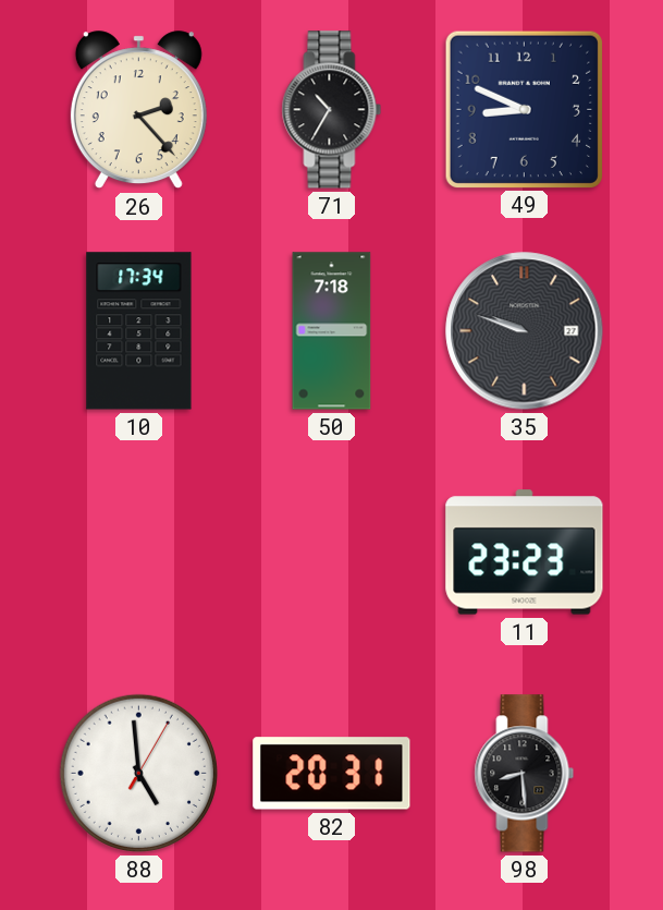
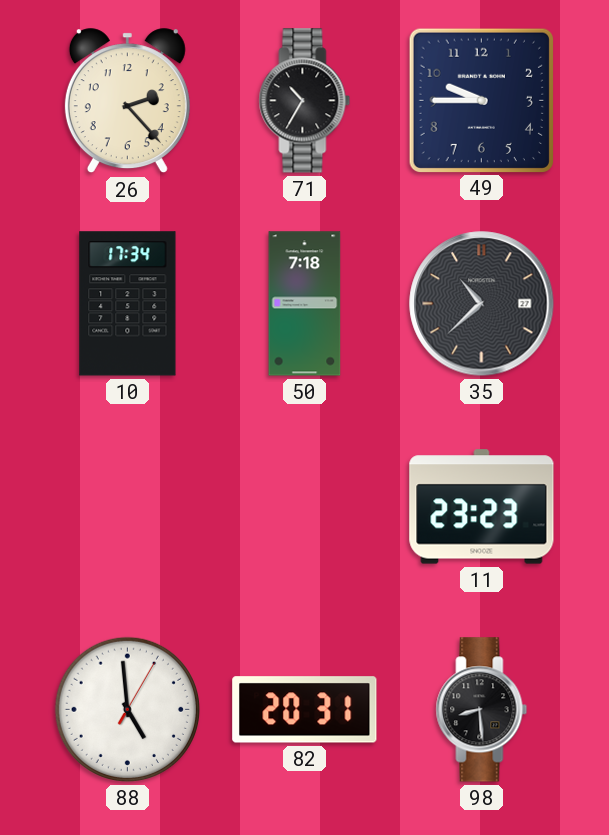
49: 8:49 -> 9:45
35: 9:48 -> 10:38
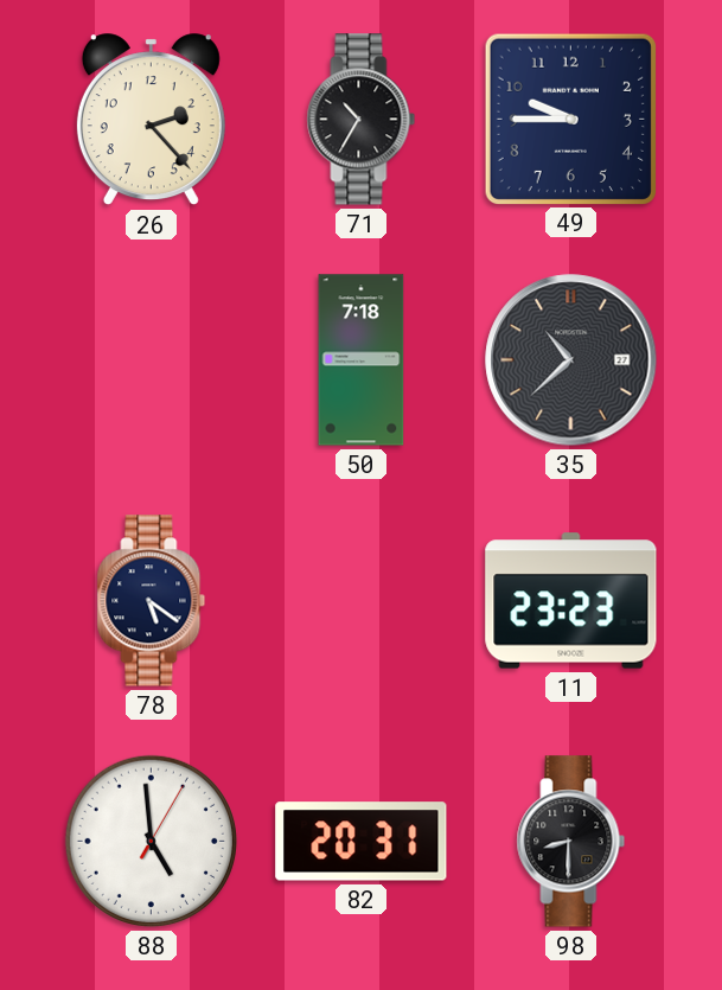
10: 17:34 -> none
78: none -> 5:21
98: 8:29 -> 8:30
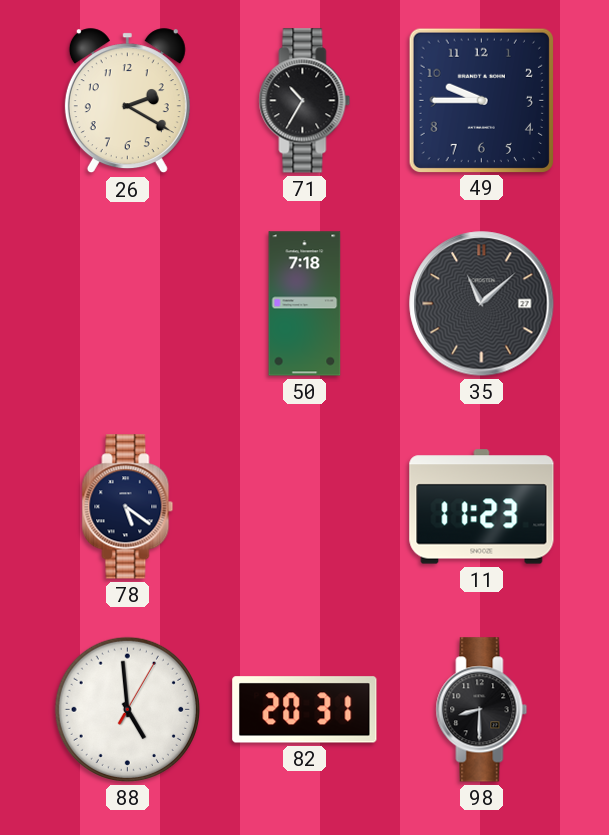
26: 2:23 -> 2:20
35: 10:38 -> 11:08
11: 23:23 -> 11:23
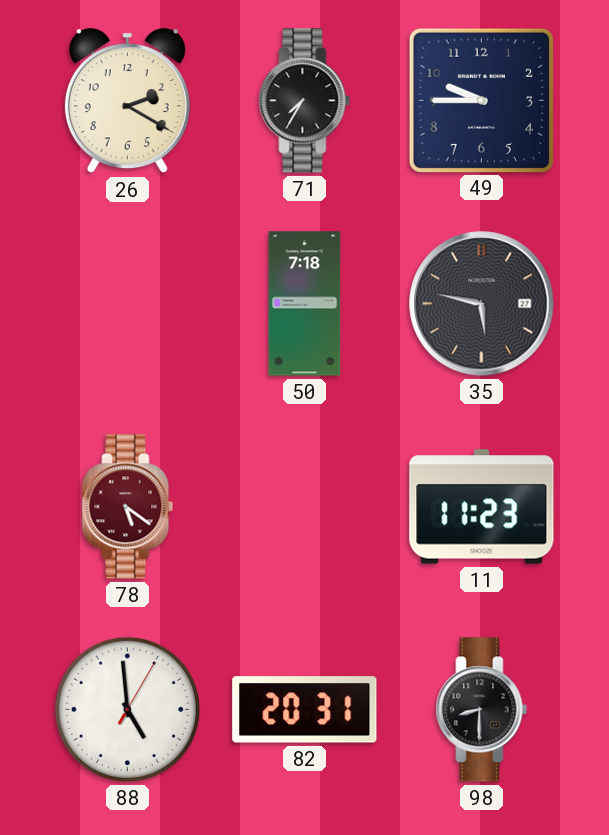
71: 10:35 -> 7:35
35: 11:08 -> 5:47
78 dial: navy -> burgundy
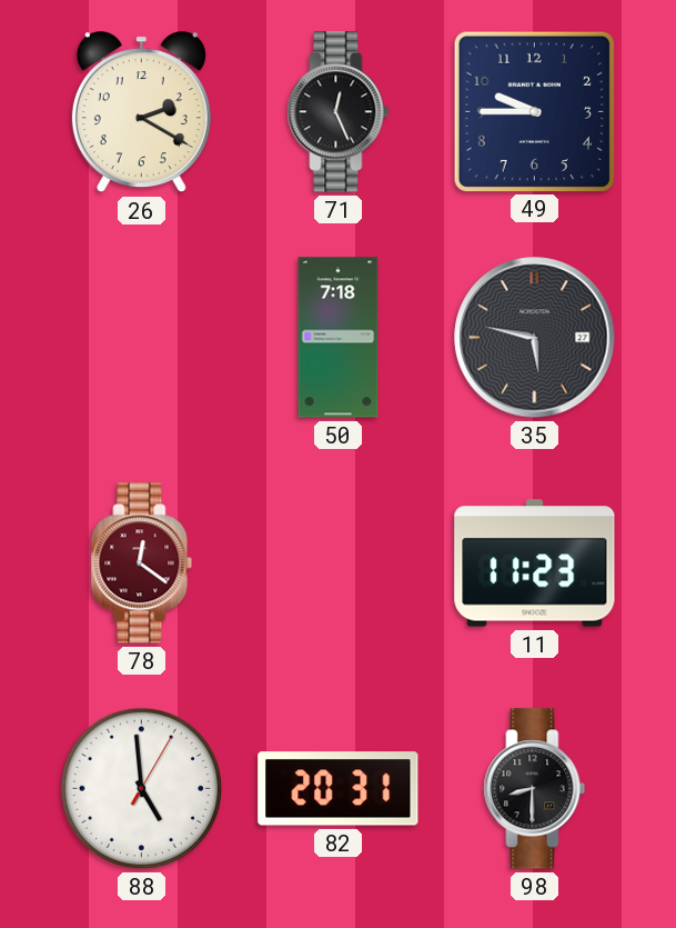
71: 7:35 -> 12:26
78: 5:21 -> 12:21
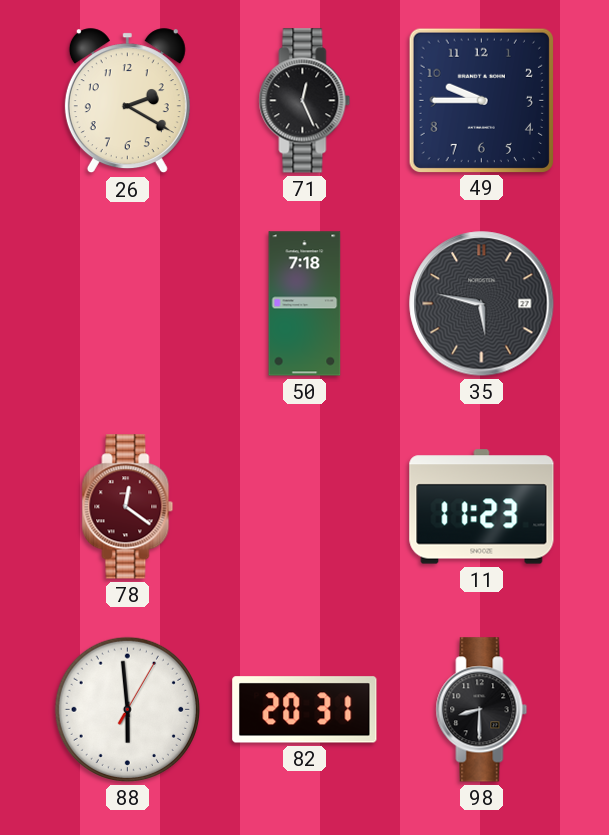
88: 4:59 -> 5:59
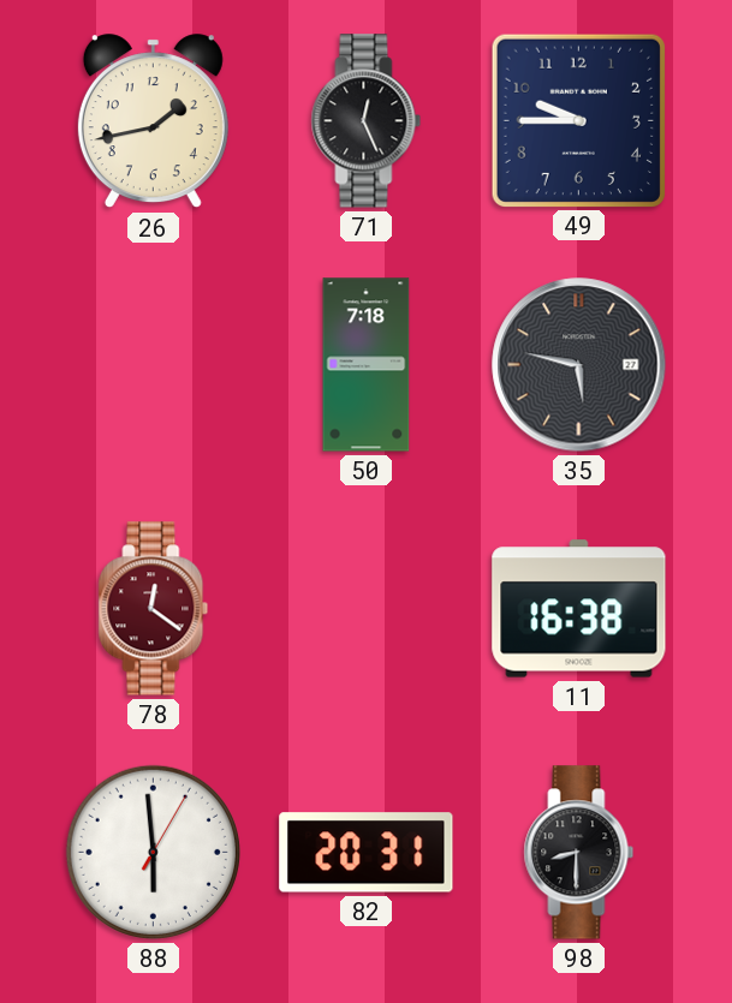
26: 2:20 -> 1:43
11: 11:23 -> 16:38
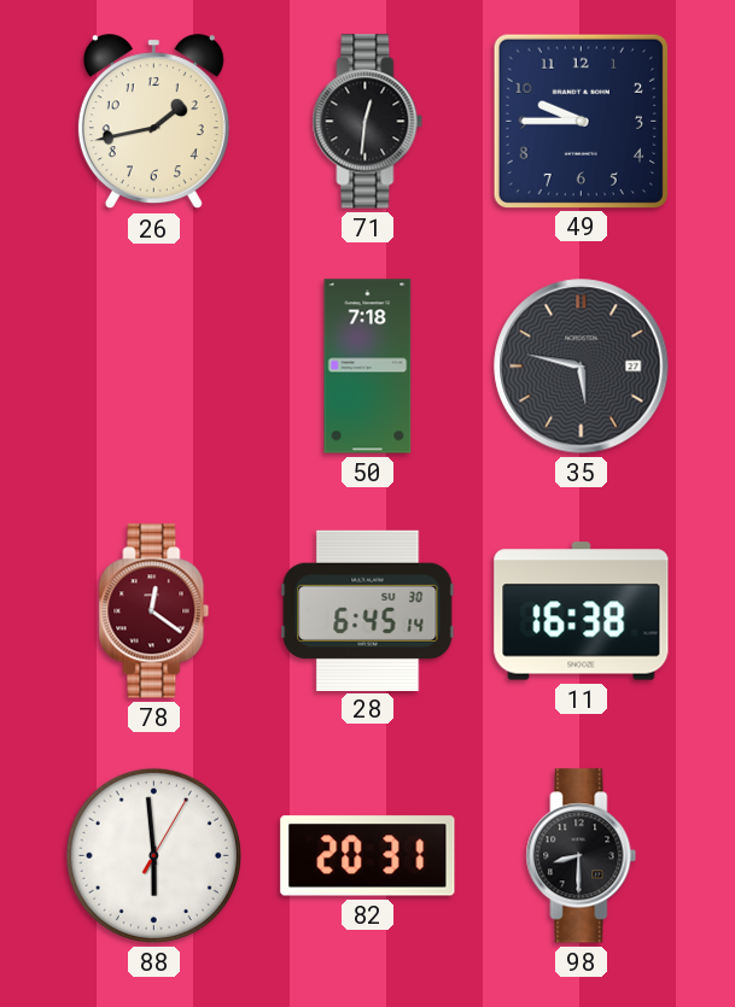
71: 12:26 -> 12:31
28: none -> 6:45
